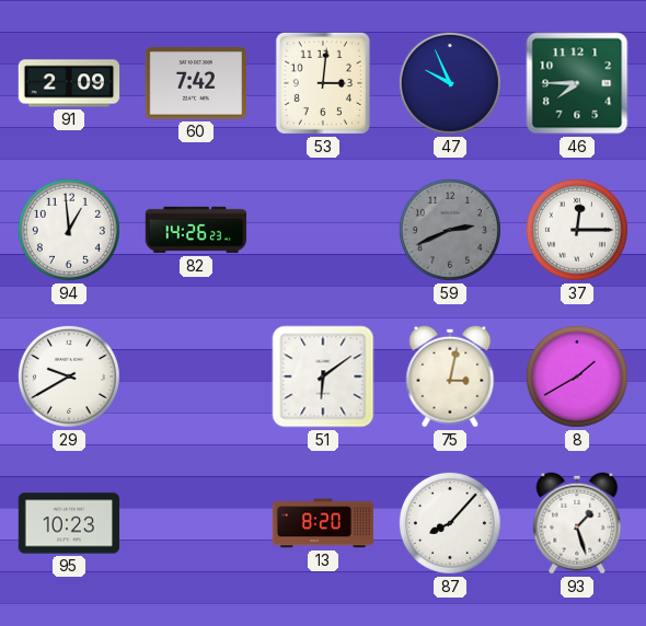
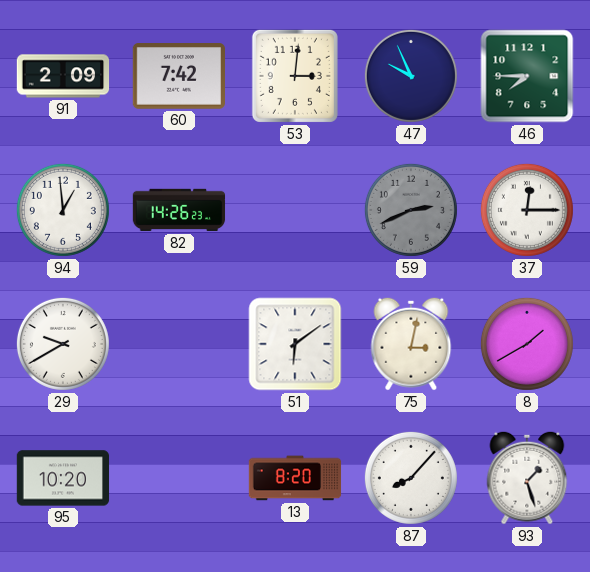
95: 10:23 -> 10:20
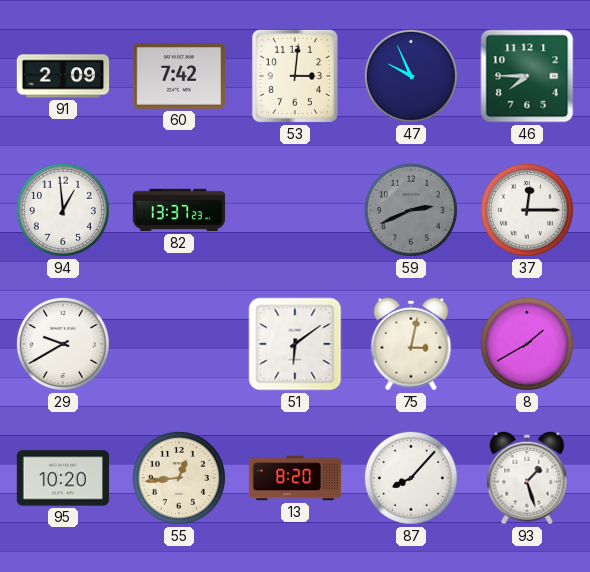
82: 14:26 -> 13:37
55: none -> 12:44
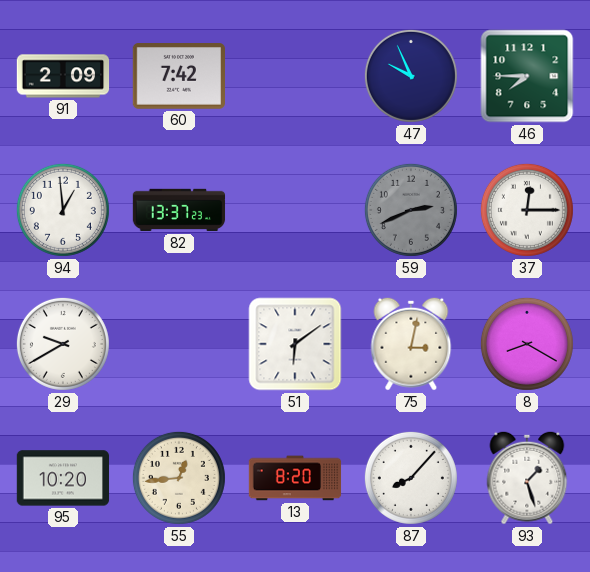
53: 3:01 -> none
8: 1:40 -> 8:20
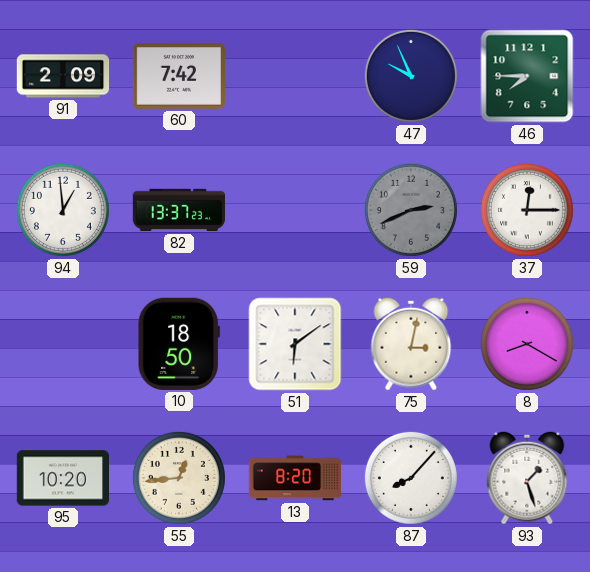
29: 9:40 -> none
10: none -> 18:50
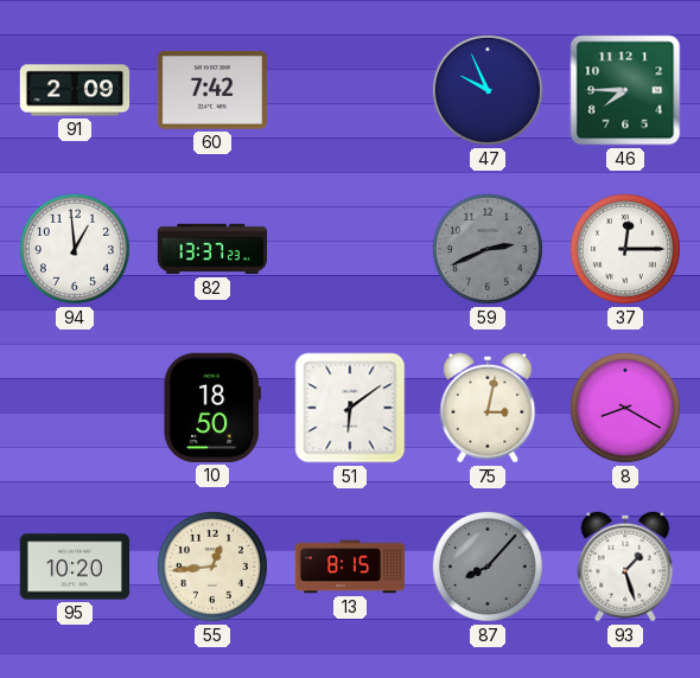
13: 8:20 -> 8:15
87 dial: white -> grey
